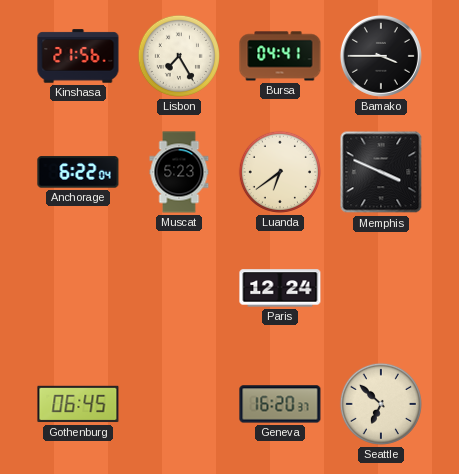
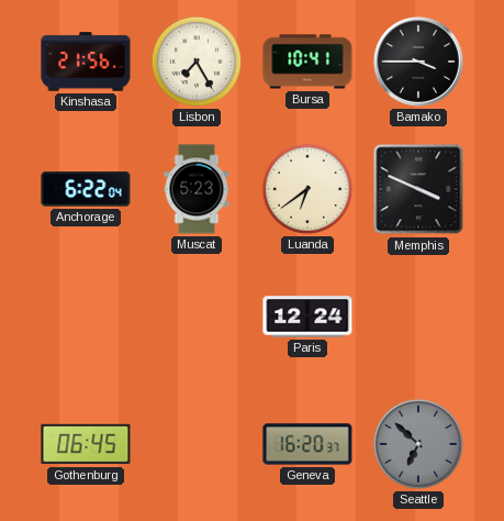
Bursa: 04:41 -> 10:41
Seattle dial: cream -> grey
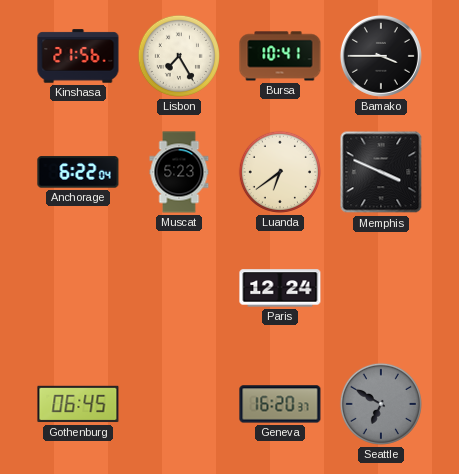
Seattle: 6:52 -> 6:50
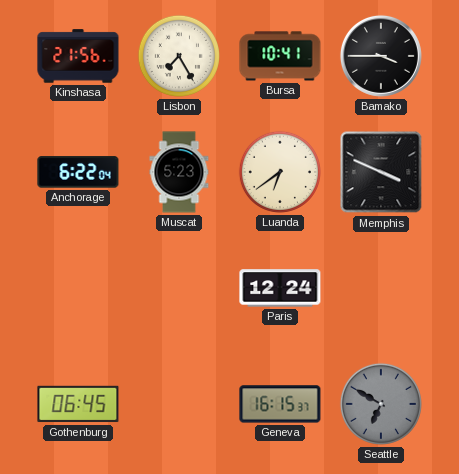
Geneva: 16:20 -> 16:15
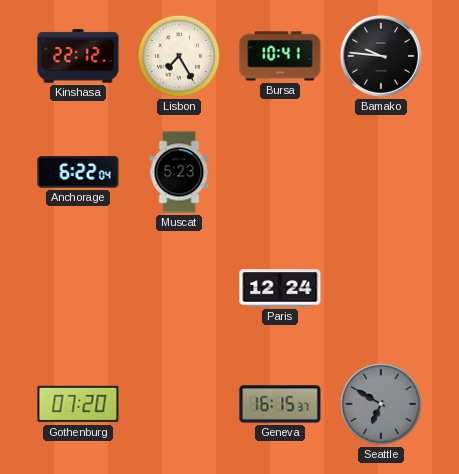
Kinshasa: 21:56 -> 22:12
Bamako: 3:45 -> 9:46
Luanda: 6:39 -> none
Memphis: 3:49 -> none
Gothenburg: 06:45 -> 07:20
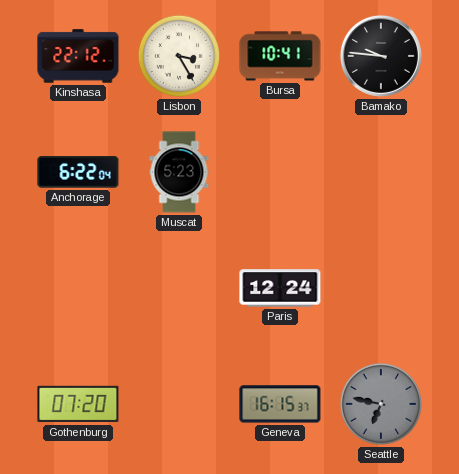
Lisbon: 7:25 -> 3:25
Seattle: 6:50 -> 6:47
